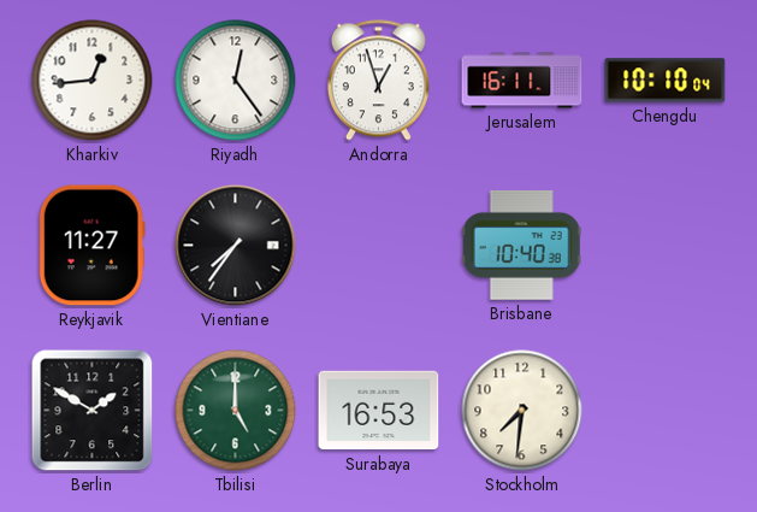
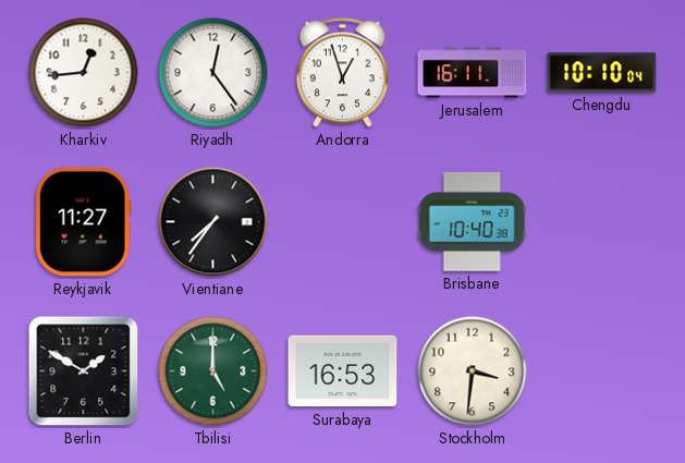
Stockholm: 7:31 -> 3:31
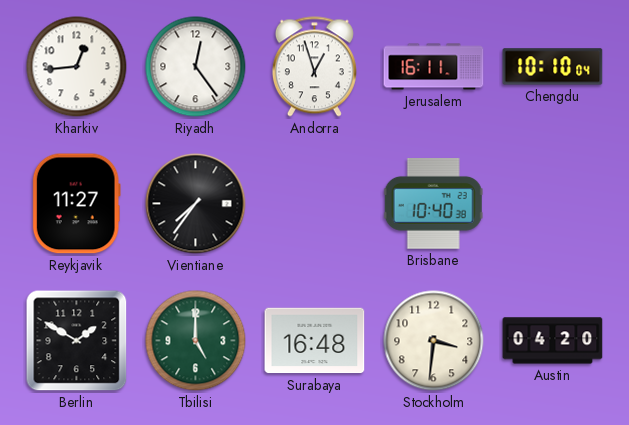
Surabaya: 16:53 -> 16:48
Austin: none -> 04:20
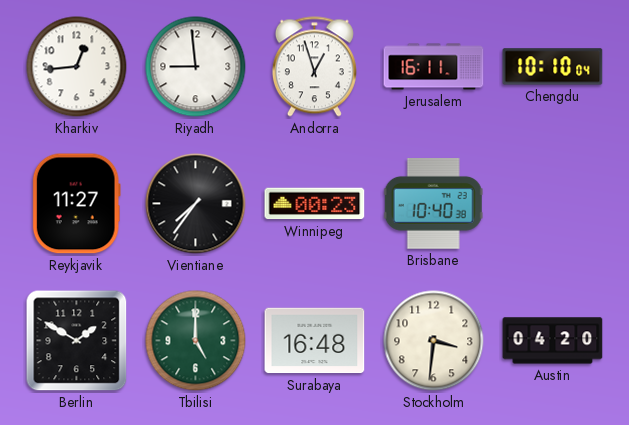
Riyadh: 12:24 -> 8:59
Winnipeg: none -> 00:23
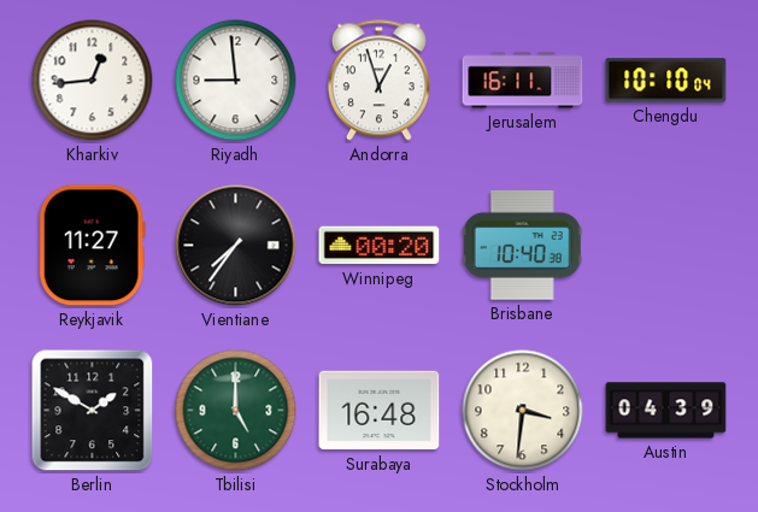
Winnipeg: 00:23 -> 00:20
Austin: 04:20 -> 04:39
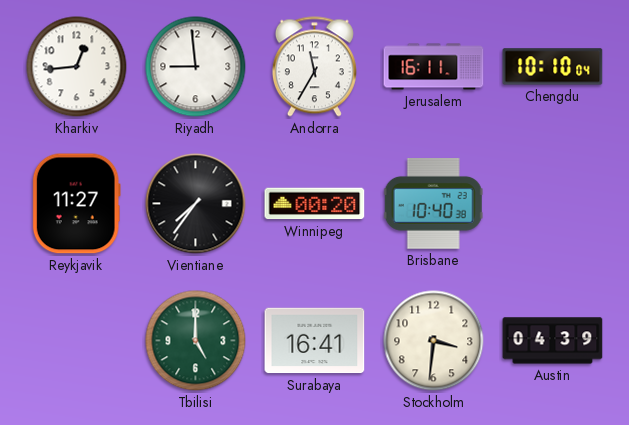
Andorra: 12:57 -> 11:35
Berlin: 1:50 -> none
Surabaya: 16:48 -> 16:41
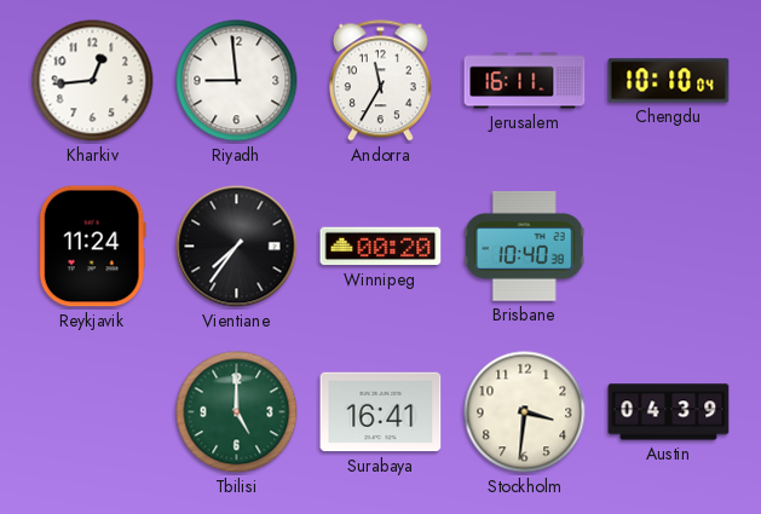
Reykjavik: 11:27 -> 11:24
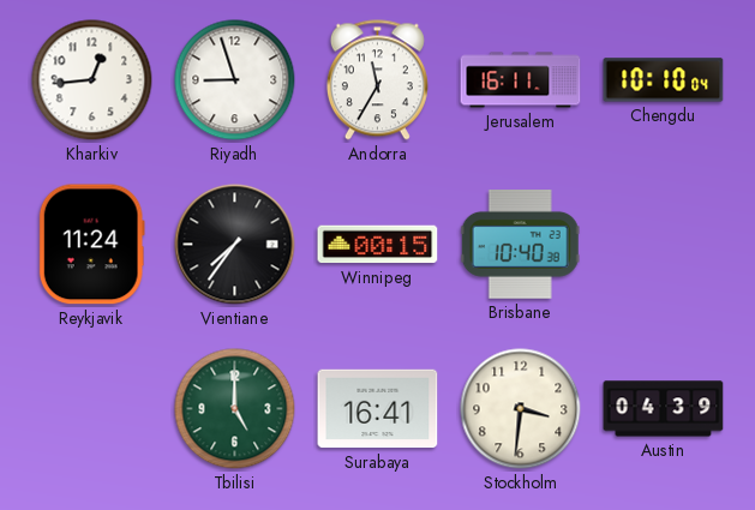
Riyadh: 8:59 -> 8:57
Winnipeg: 00:20 -> 00:15
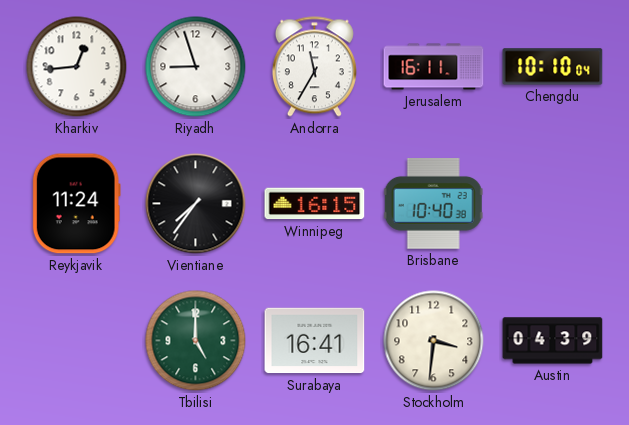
Winnipeg: 00:15 -> 16:15
